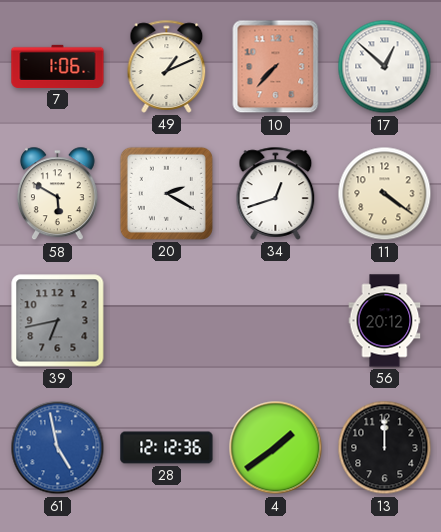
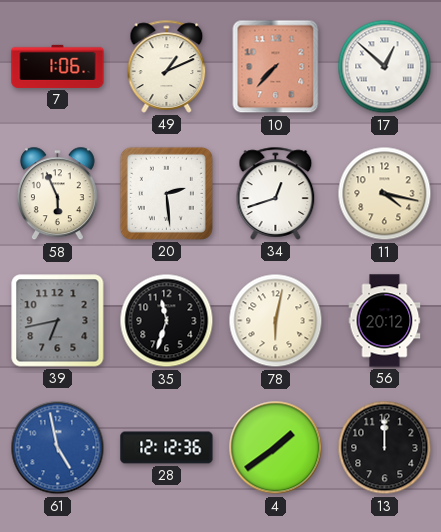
58: 5:50 -> 5:56
20: 2:20 -> 2:29
11: 4:21 -> 4:17
35: none -> 11:33
78: none -> 6:02
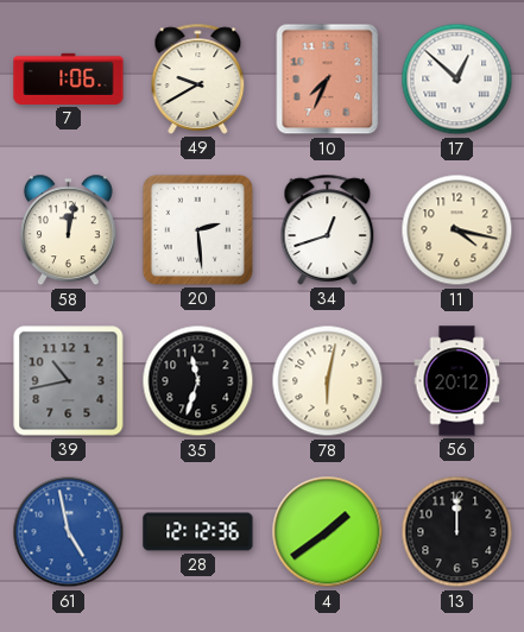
49: 1:11 -> 9:40
10: 7:37 -> 7:34
58: 5:56 -> 12:02
39: 6:43 -> 10:43
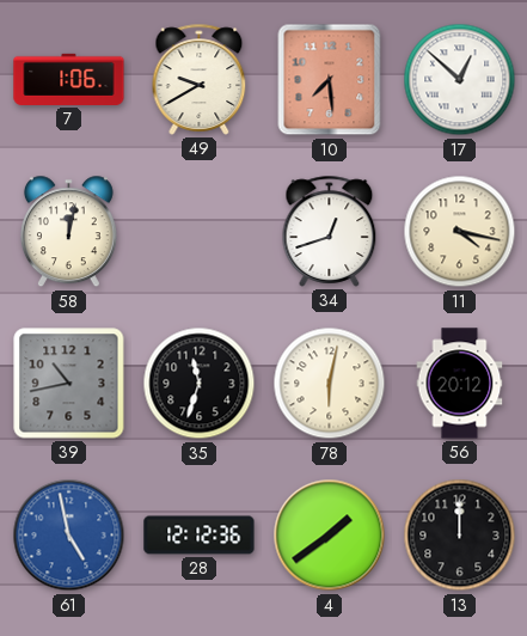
10: 7:34 -> 7:29
20: 2:29 -> none
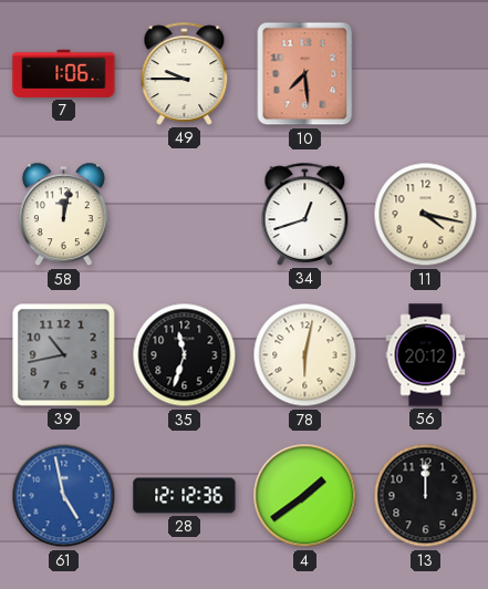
49: 9:40 -> 9:45
17: 12:52 -> none
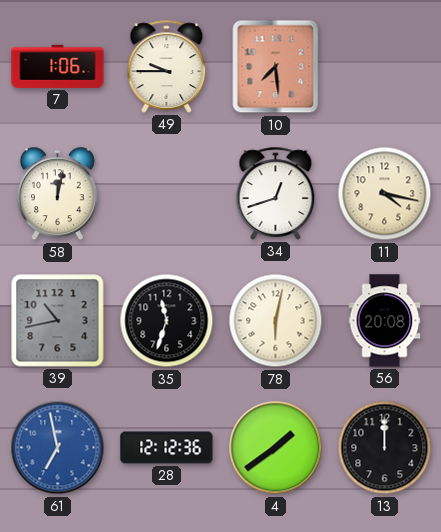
56: 20:12 -> 20:08
61: 4:58 -> 6:58
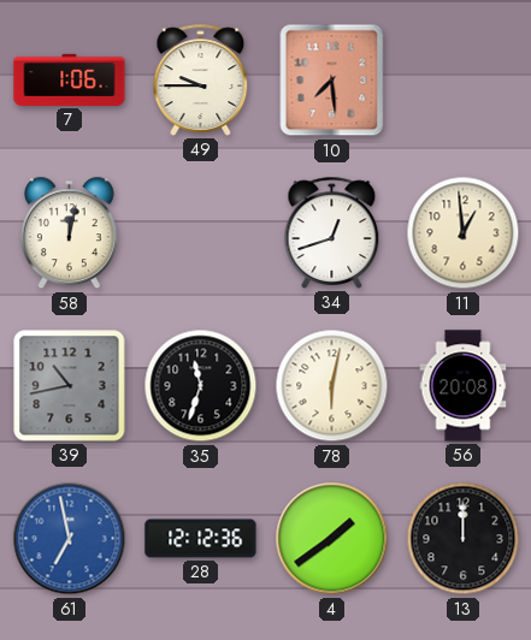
11: 4:17 -> 12:59
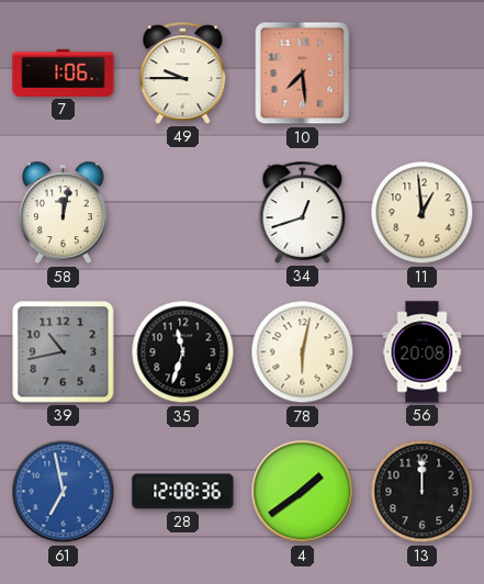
28: 12:12 -> 12:08
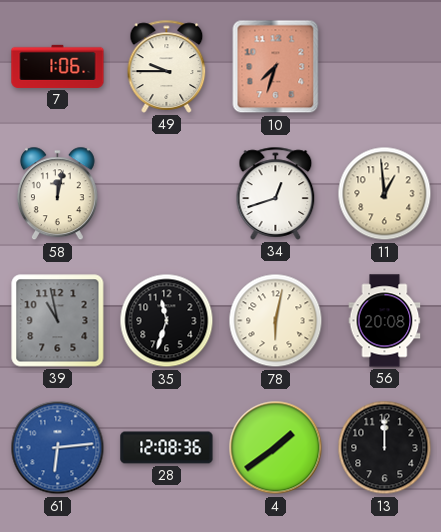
10: 7:29 -> 7:33
39: 10:43 -> 10:58
61: 6:58 -> 6:14
